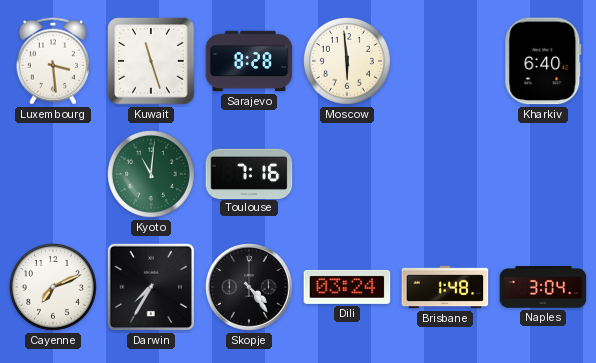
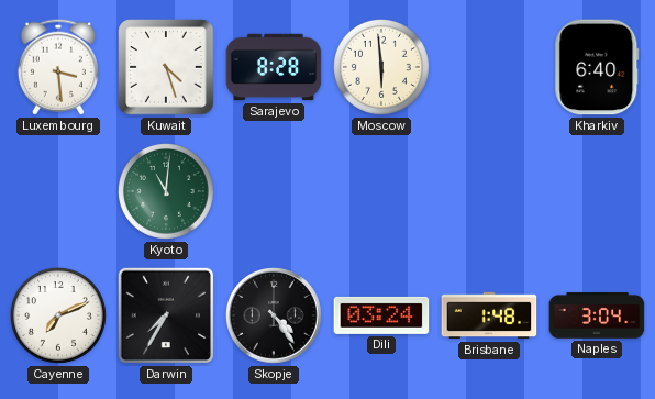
Kuwait: 11:27 -> 4:27
Toulouse: 7:16 -> none
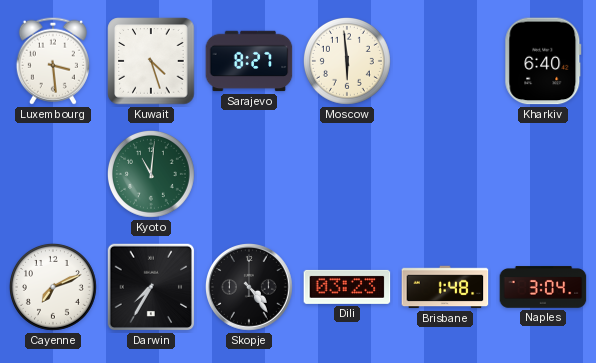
Sarajevo: 8:28 -> 8:27
Dili: 03:24 -> 03:23
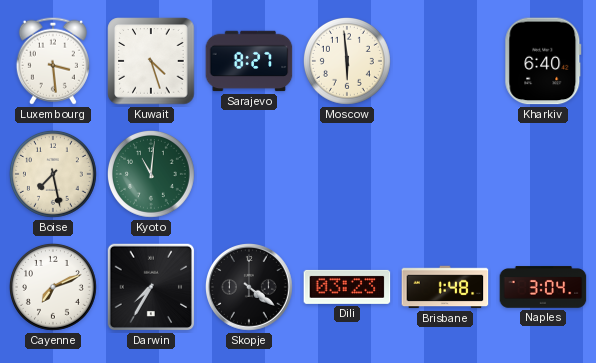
Boise: none -> 7:28
Skopje: 4:24 -> 4:21
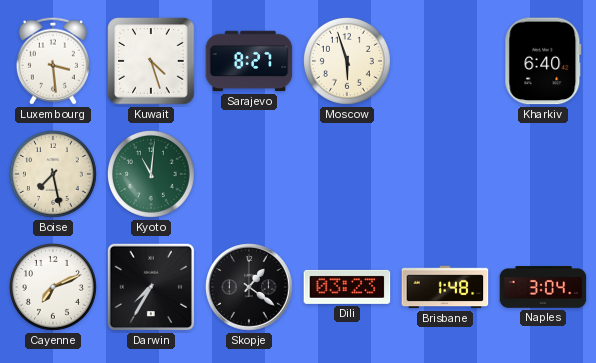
Moscow: 5:59 -> 5:57
Skopje: 4:21 -> 1:21
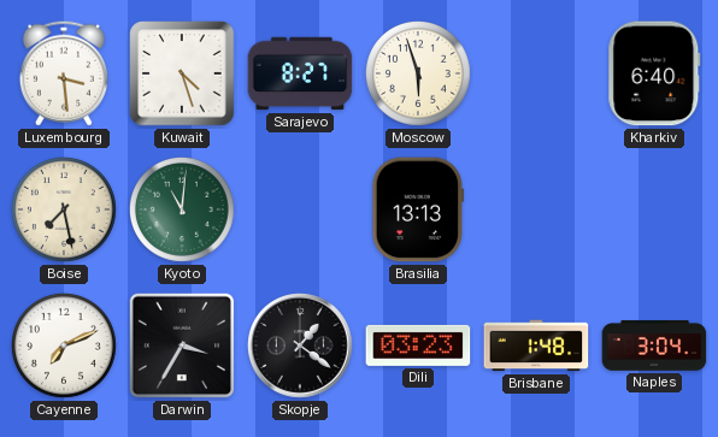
Brasilia: none -> 13:13
Darwin: 7:35 -> 3:35
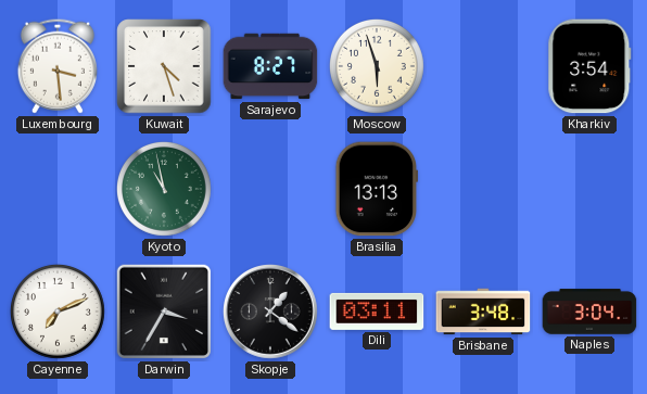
Kharkiv: 6:40 -> 3:54
Boise: 7:28 -> none
Kyoto: 11:01 -> 10:58
Dili: 03:23 -> 03:11
Brisbane: 1:48 -> 3:48
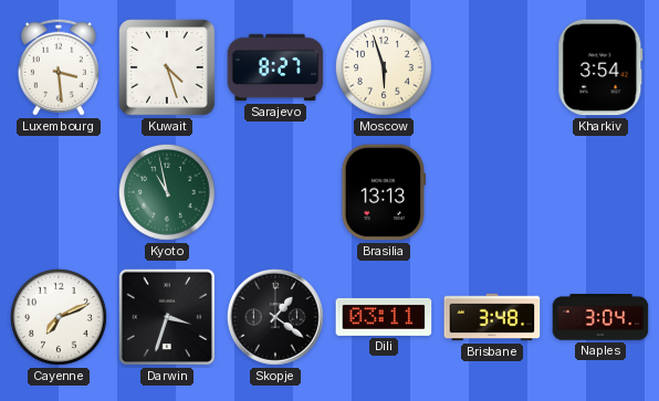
Darwin: 3:35 -> 3:33
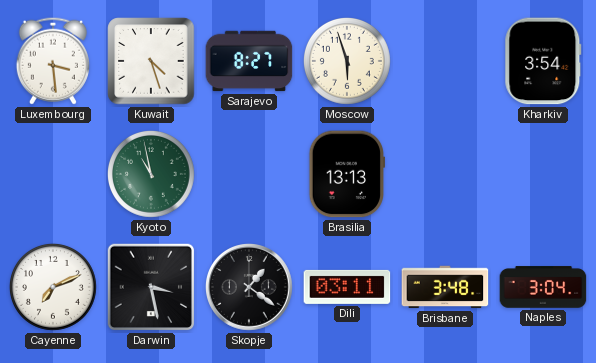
Darwin: 3:33 -> 3:28
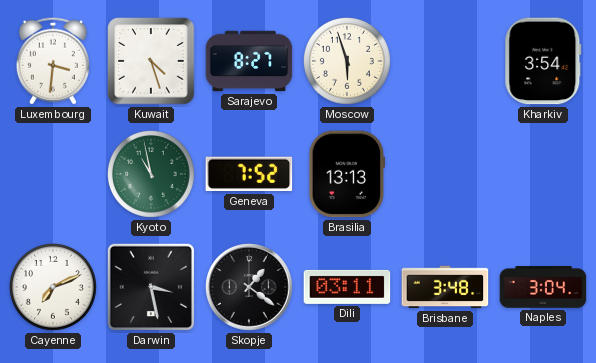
Luxembourg: 3:29 -> 3:31
Geneva: none -> 7:52
